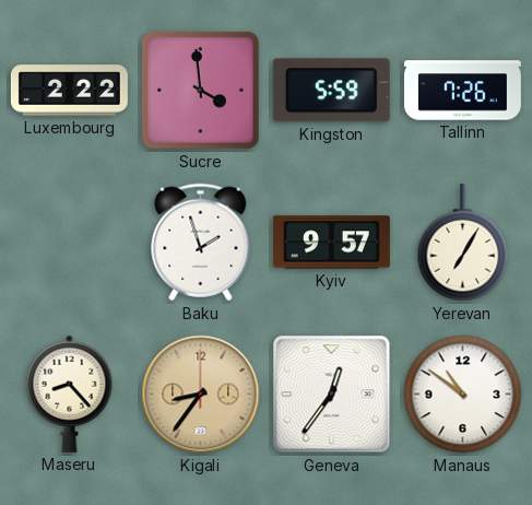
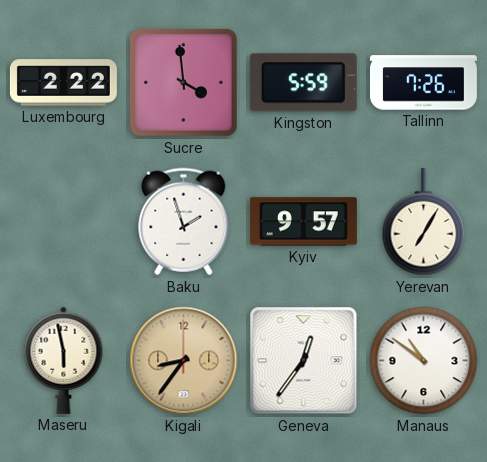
Maseru: 8:23 -> 5:58
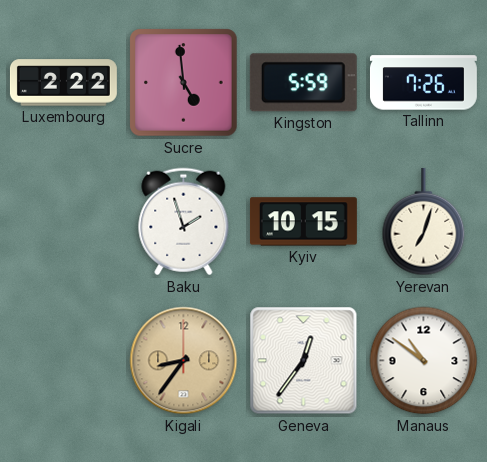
Sucre: 3:59 -> 4:59
Kyiv: 9:57 -> 10:15
Yerevan: 7:05 -> 7:03
Maseru: 5:58 -> none
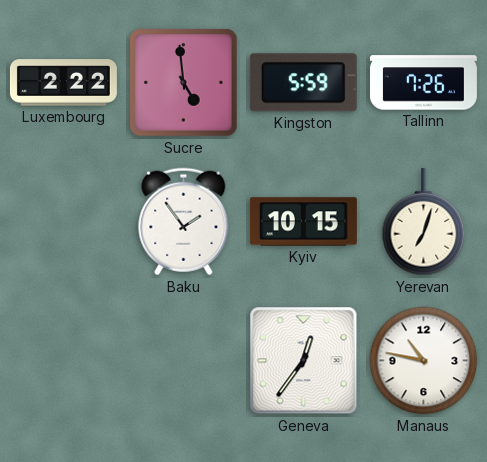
Baku: 1:57 -> 1:54
Kigali: 8:36 -> none
Manaus: 10:51 -> 10:47
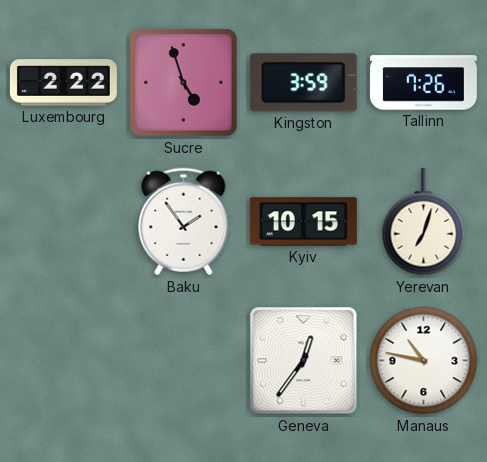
Sucre: 4:59 -> 4:57
Kingston: 5:59 -> 3:59
